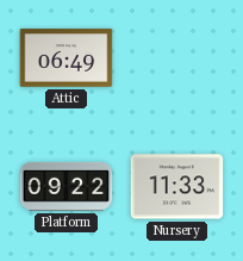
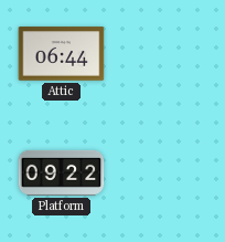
Attic: 06:49 -> 06:44
Nursery: 11:33 -> none
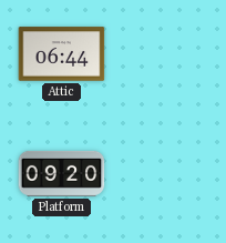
Platform: 09:22 -> 09:20
